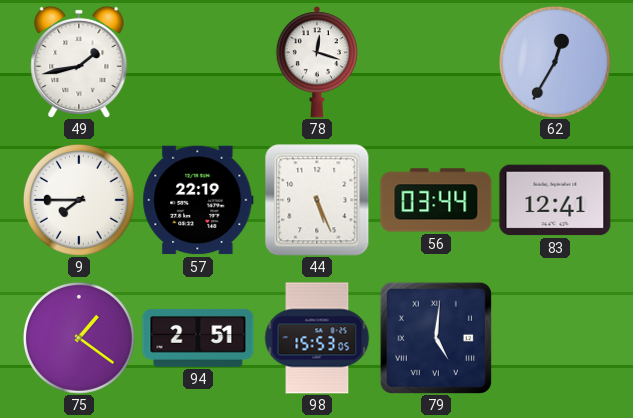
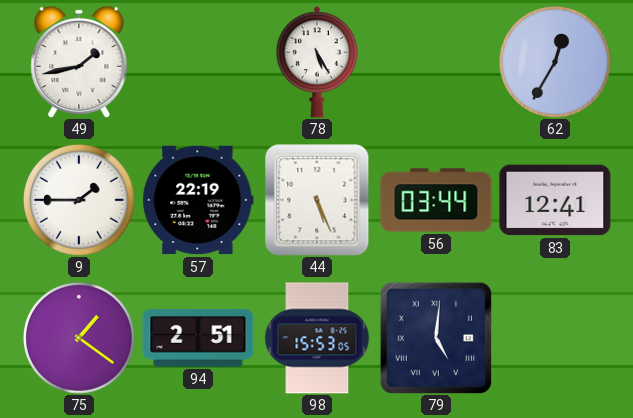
78: 12:18 -> 5:25
9: 7:45 -> 1:45
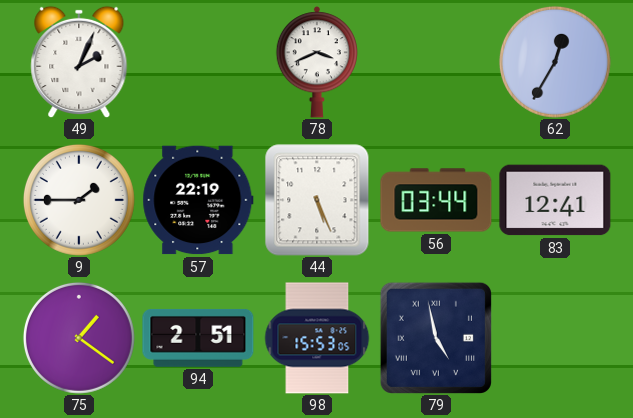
49: 1:43 -> 2:04
78: 5:25 -> 3:41
79: 5:01 -> 4:58
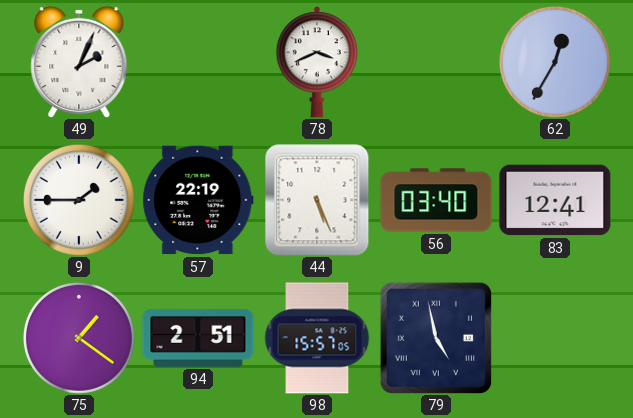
56: 03:44 -> 03:40
98: 15:53 -> 15:57
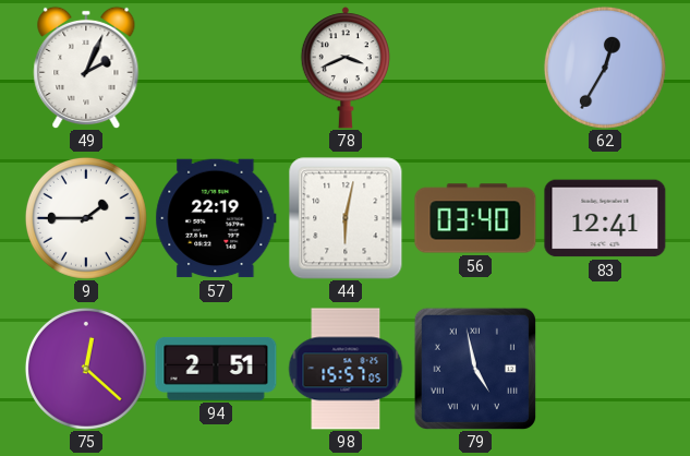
44: 5:26 -> 6:02
75: 1:21 -> 12:22
